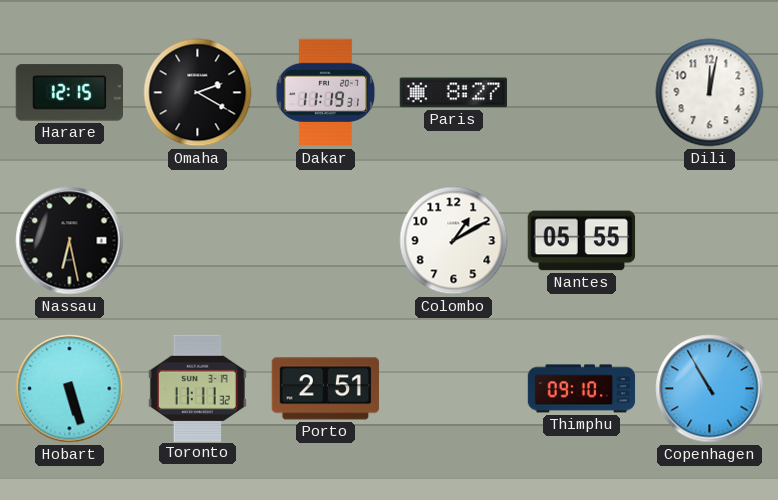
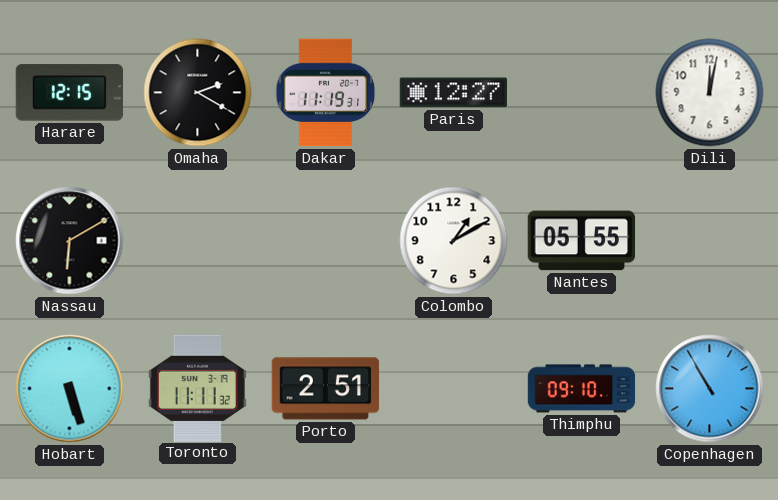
Paris: 8:27 -> 12:27
Nassau: 6:28 -> 6:10
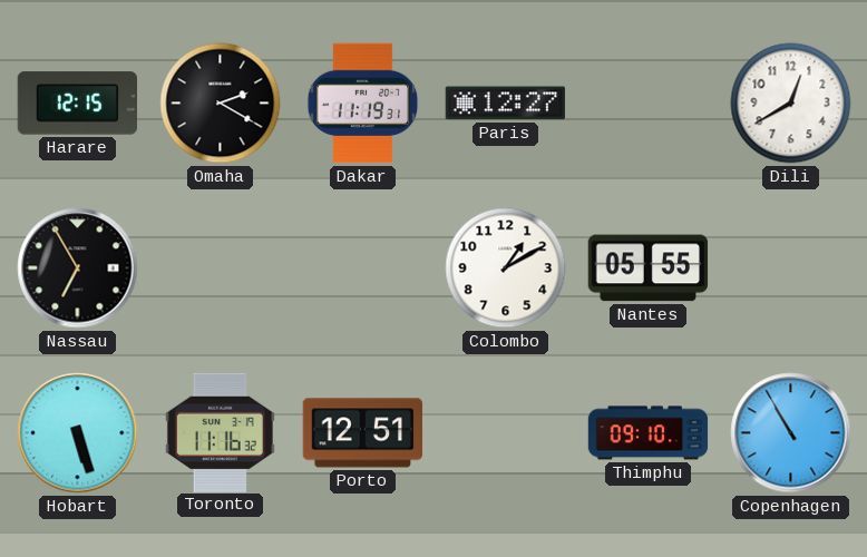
Dili: 12:02 -> 12:40
Nassau: 6:10 -> 6:55
Toronto: 11:11 -> 11:16
Porto: 2:51 -> 12:51
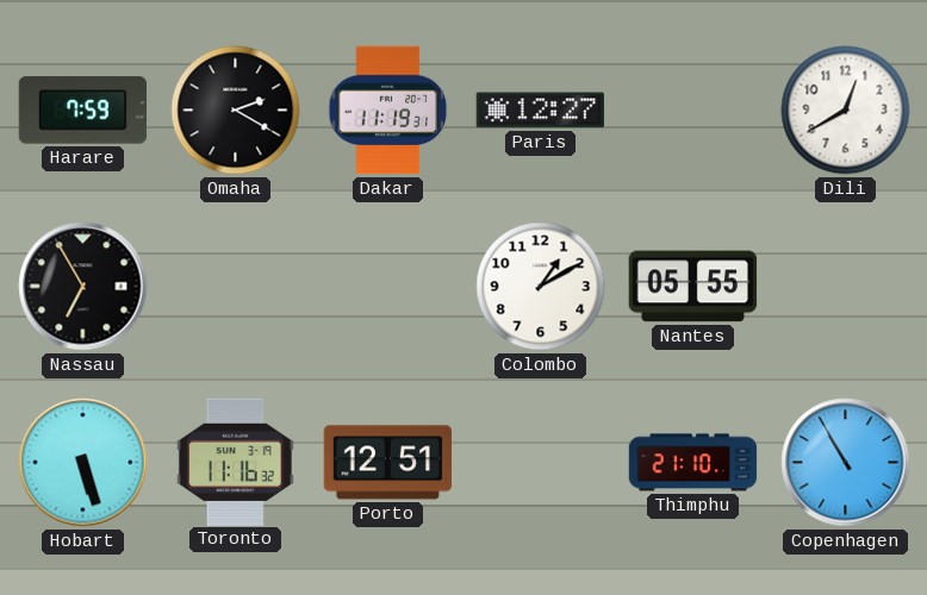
Harare: 12:15 -> 7:59
Thimphu: 09:10 -> 21:10
